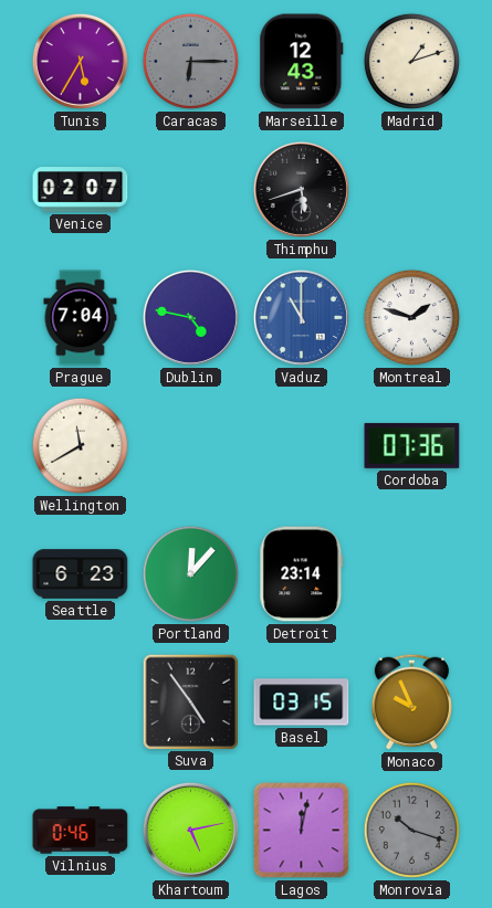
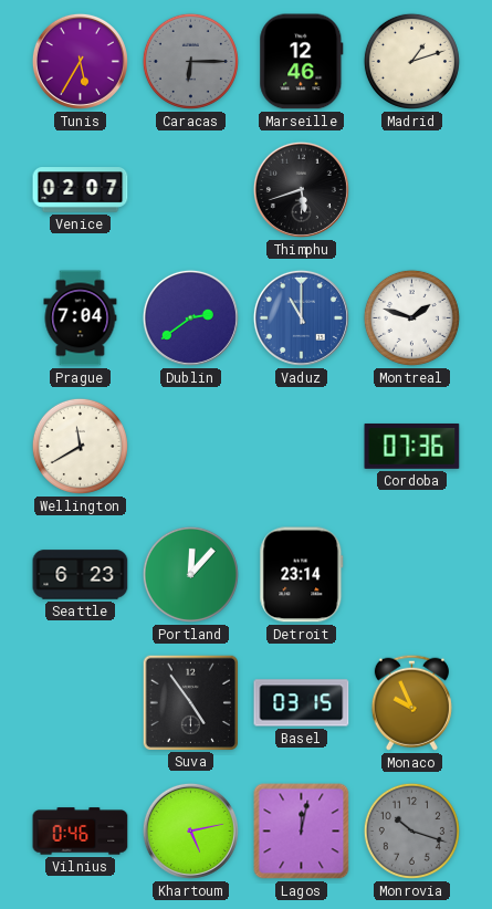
Marseille: 12:43 -> 12:46
Dublin: 4:47 -> 2:39
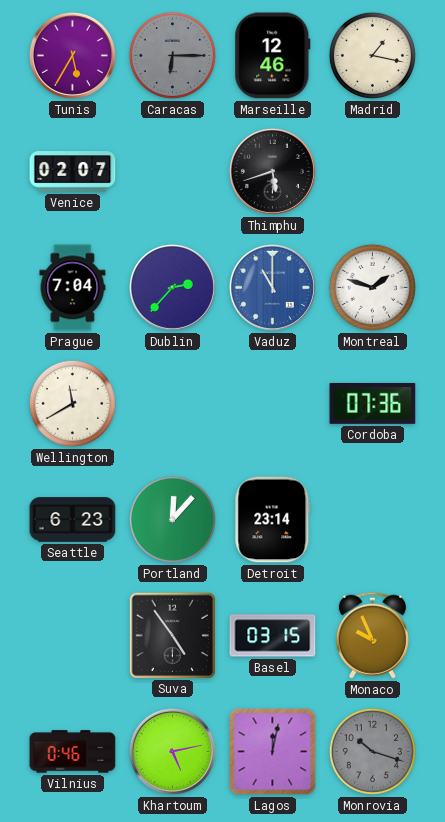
Madrid: 1:12 -> 1:17
Dublin: 2:39 -> 2:37
